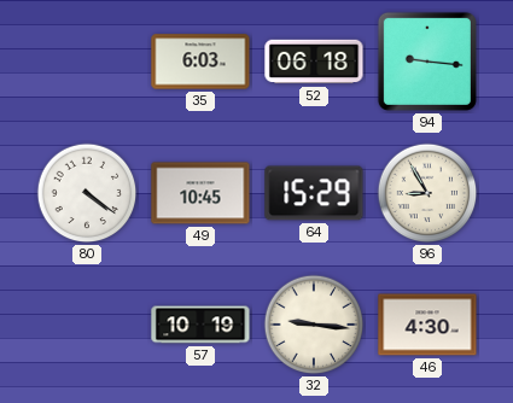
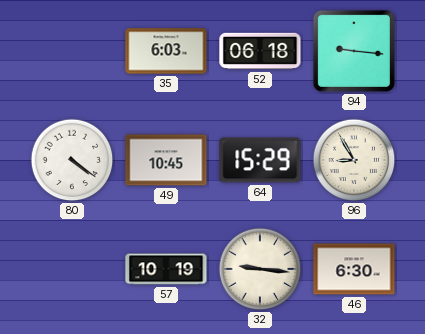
46: 4:30 -> 6:30
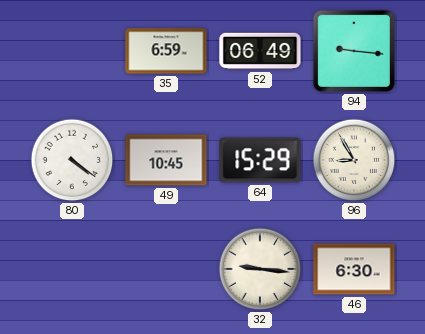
35: 6:03 -> 6:59
52: 06:18 -> 06:49
57: 10:19 -> none
